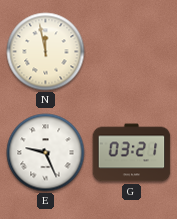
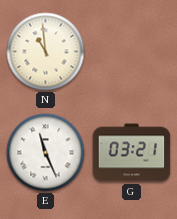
N: 11:58 -> 10:59
E: 9:26 -> 11:26
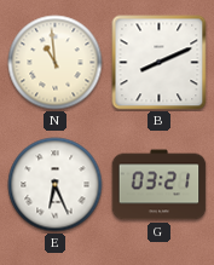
B: none -> 8:11
E: 11:26 -> 6:26
